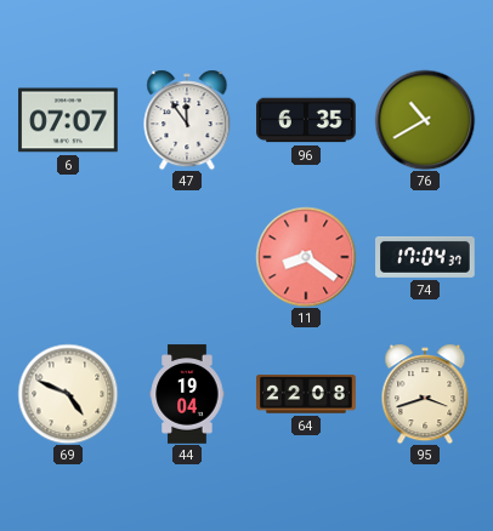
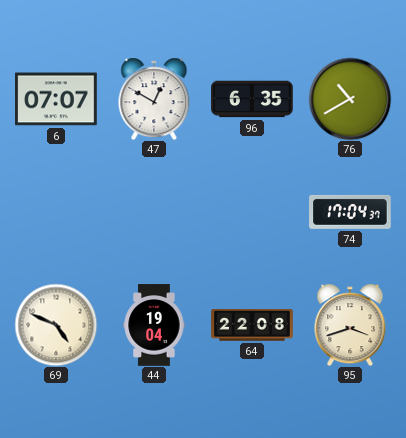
47: 11:54 -> 12:50
11: 8:21 -> none
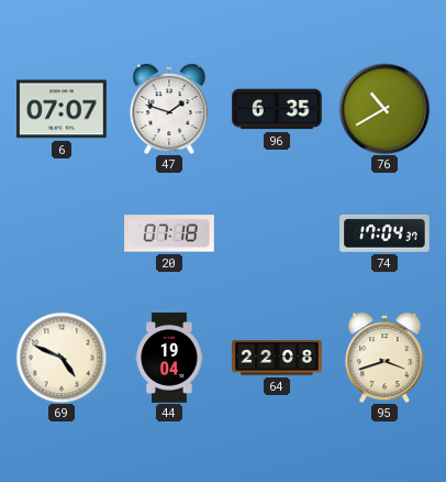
47: 12:50 -> 1:48
20: none -> 07:18
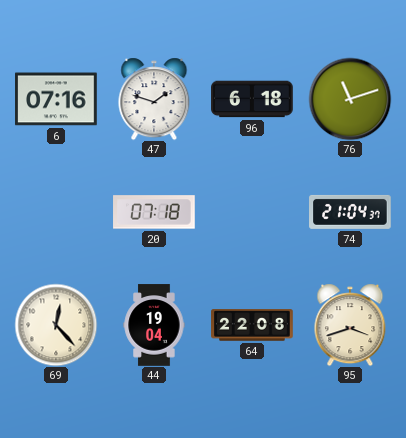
6: 07:07 -> 07:16
96: 6:35 -> 6:18
76: 10:40 -> 11:12
74: 17:04 -> 21:04
69: 4:49 -> 12:23
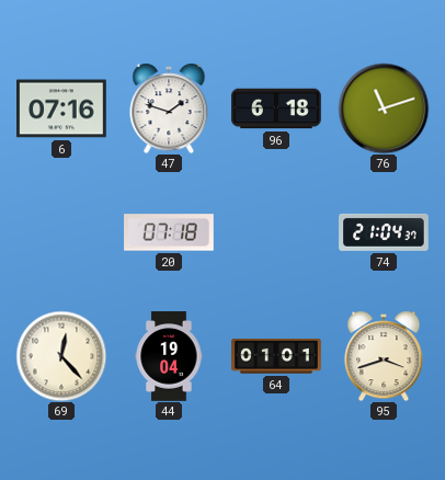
64: 22:08 -> 01:01
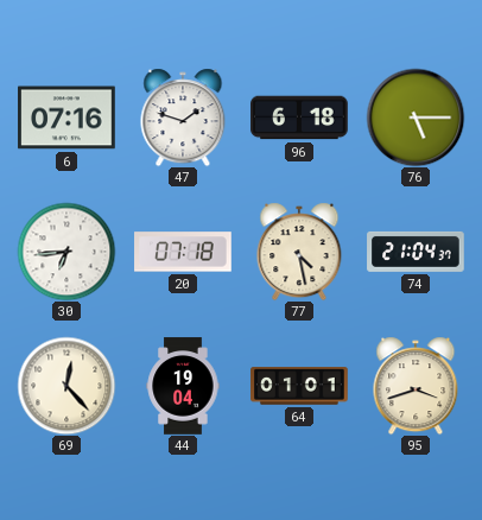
76: 11:12 -> 5:15
30: none -> 6:44
77: none -> 4:28
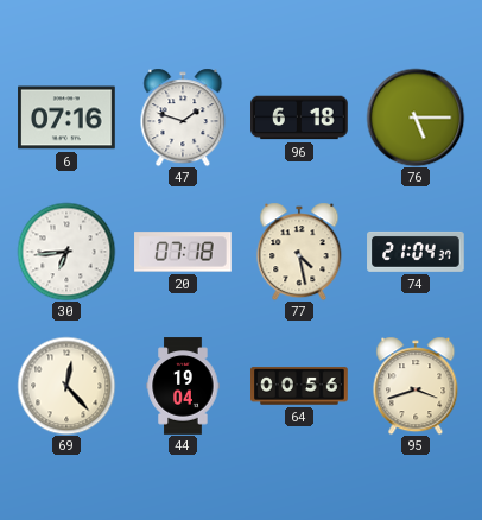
64: 01:01 -> 00:56
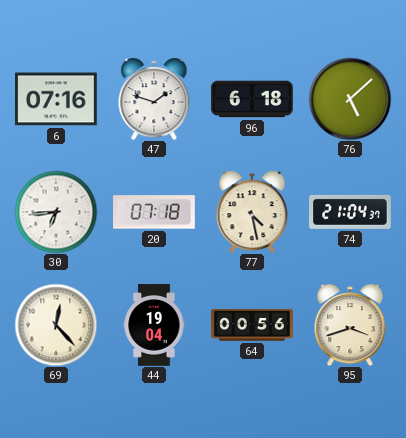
76: 5:15 -> 5:08
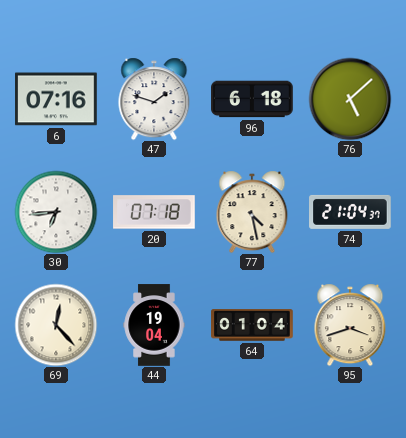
64: 00:56 -> 01:04
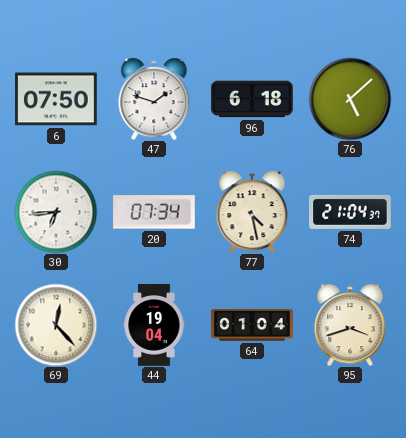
6: 07:16 -> 07:50
20: 07:18 -> 07:34
